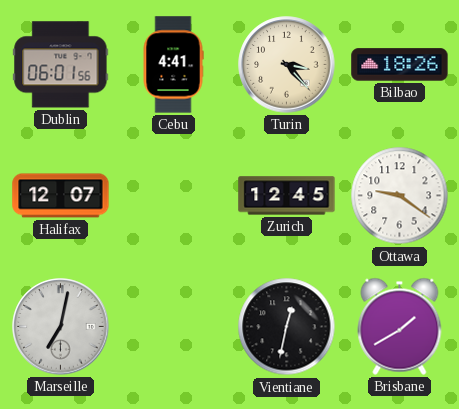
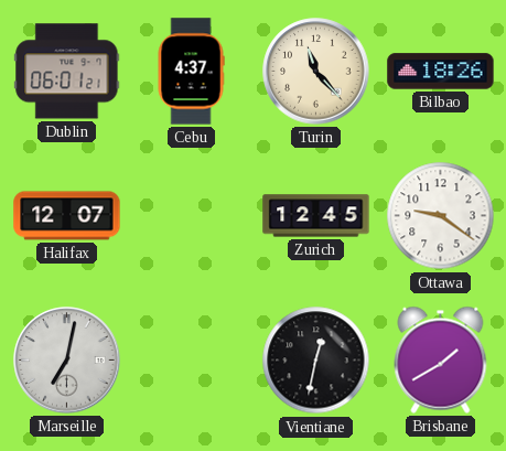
Dublin: 06:01:56 -> 06:01:21
Cebu: 4:41 -> 4:37
Turin: 3:23 -> 11:23
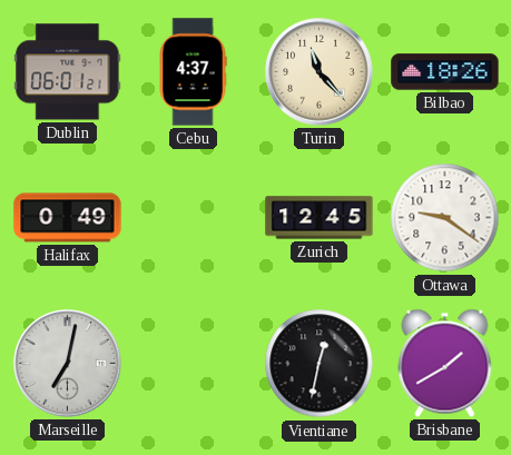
Halifax: 12:07 -> 0:49
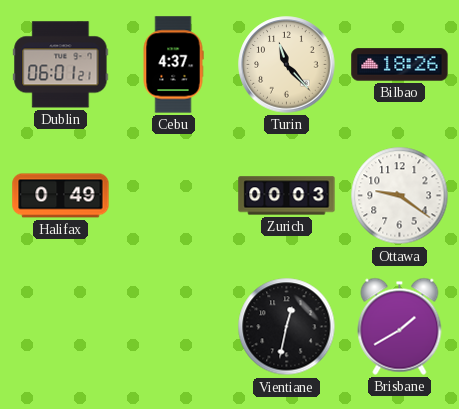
Zurich: 12:45 -> 00:03
Marseille: 7:02 -> none
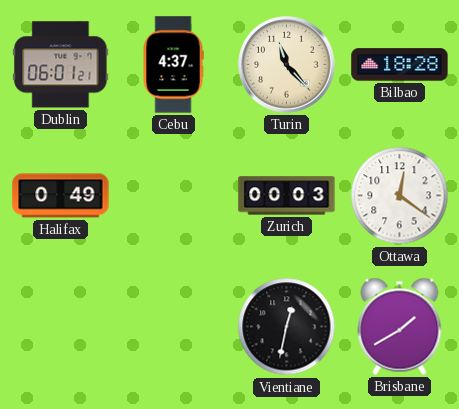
Bilbao: 18:26 -> 18:28
Ottawa: 9:21 -> 12:21
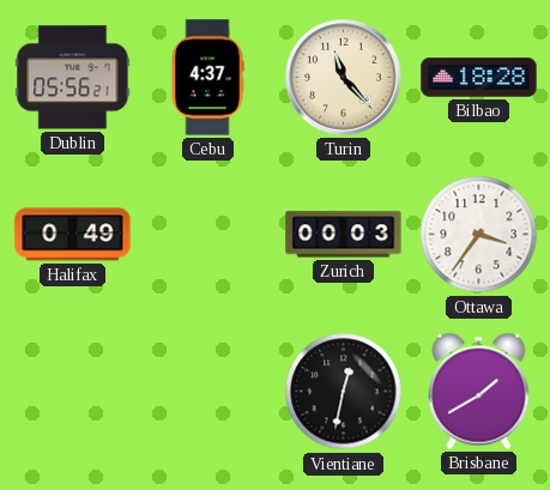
Dublin: 06:01 -> 05:56
Ottawa: 12:21 -> 3:36
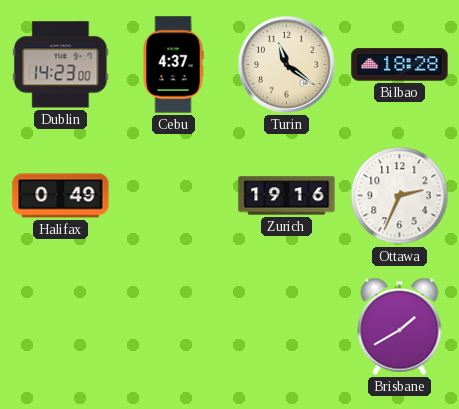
Dublin: 05:56 -> 14:23
Turin: 11:23 -> 11:21
Zurich: 00:03 -> 19:16
Ottawa: 3:36 -> 2:34
Vientiane: 12:32 -> none
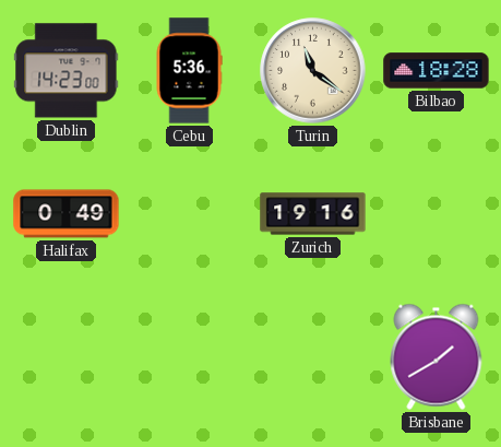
Cebu: 4:37 -> 5:36
Ottawa: 2:34 -> none
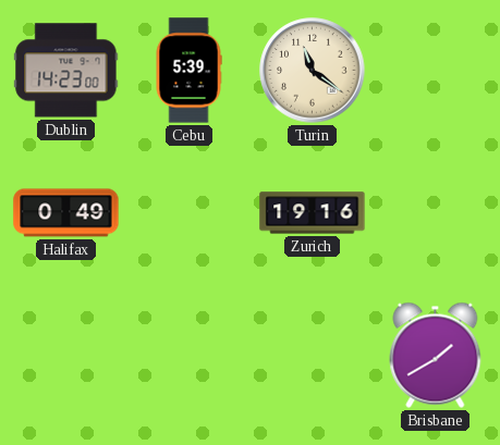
Cebu: 5:36 -> 5:39
Bilbao: 18:28 -> none
